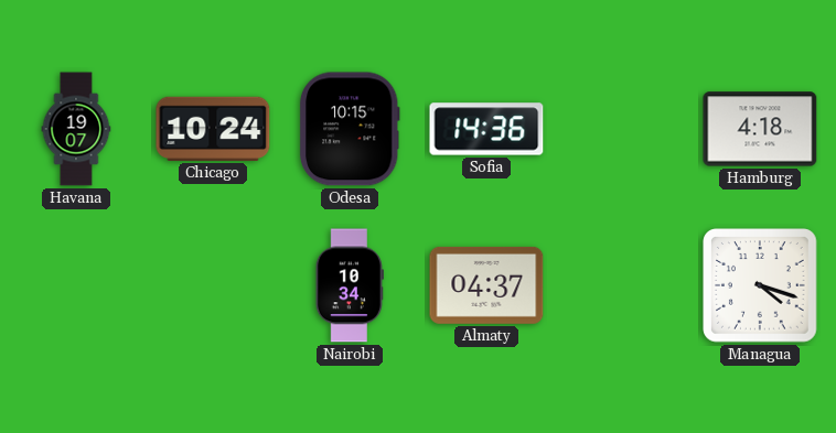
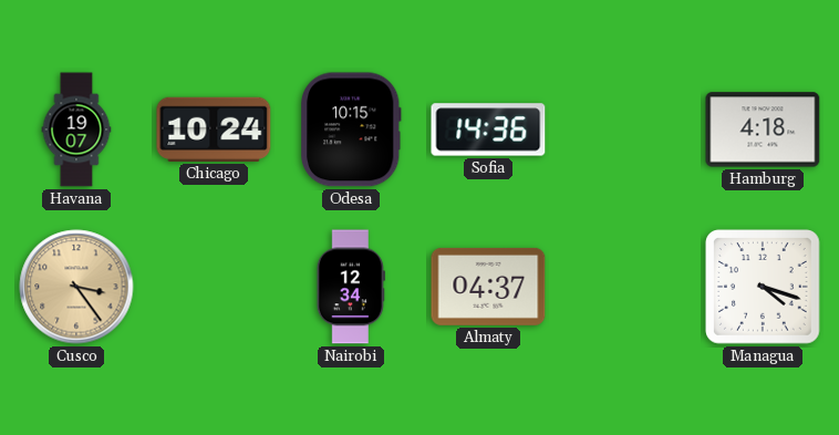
Cusco: none -> 3:24
Nairobi: 10:34 -> 12:34
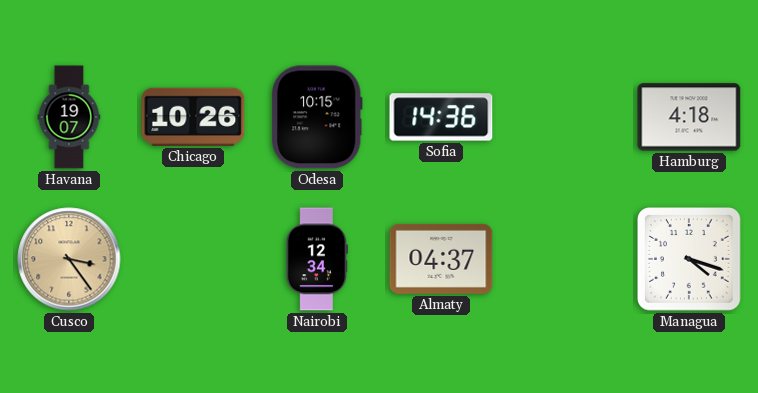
Chicago: 10:24 -> 10:26
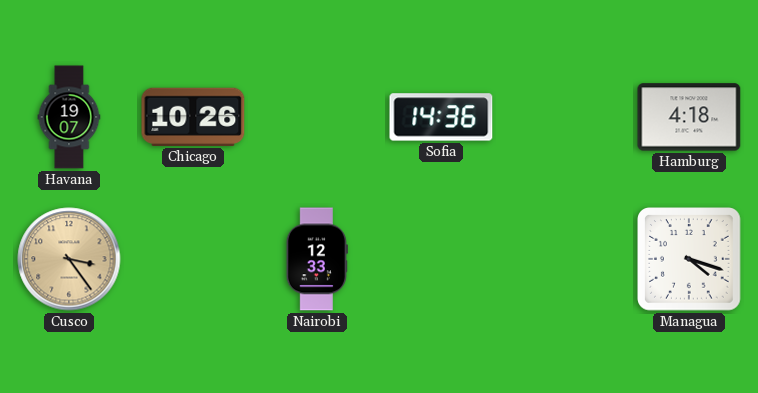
Odesa: 10:15 -> none
Nairobi: 12:34 -> 12:33
Almaty: 04:37 -> none
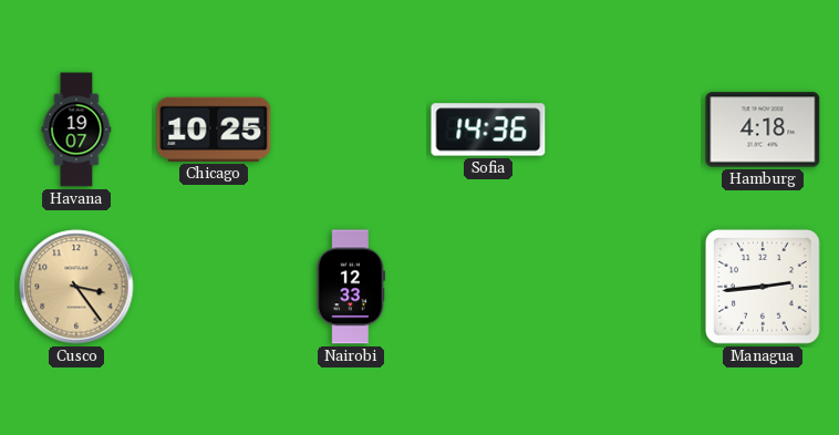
Chicago: 10:26 -> 10:25
Managua: 4:18 -> 2:44
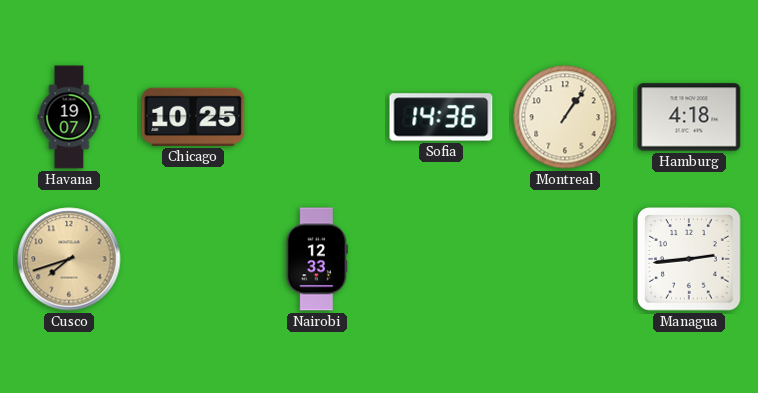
Montreal: none -> 1:06
Cusco: 3:24 -> 7:42
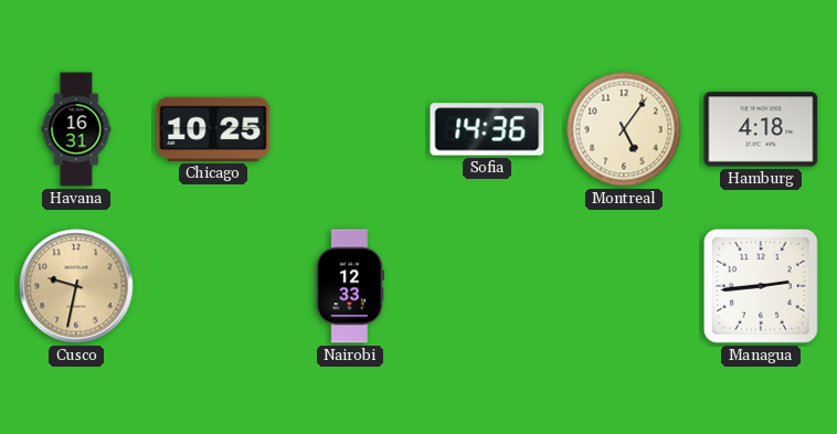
Havana: 19:07 -> 16:31
Montreal: 1:06 -> 5:06
Cusco: 7:42 -> 9:32
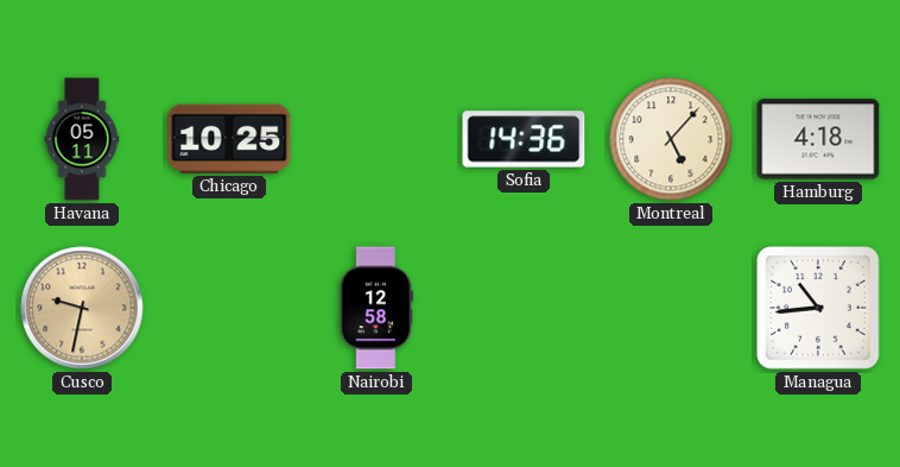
Havana: 16:31 -> 05:11
Montreal: 5:06 -> 5:07
Nairobi: 12:33 -> 12:58
Managua: 2:44 -> 10:44
